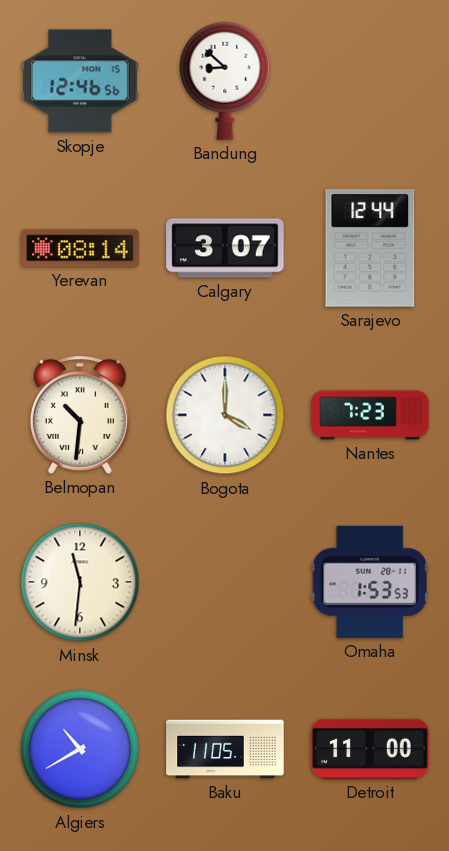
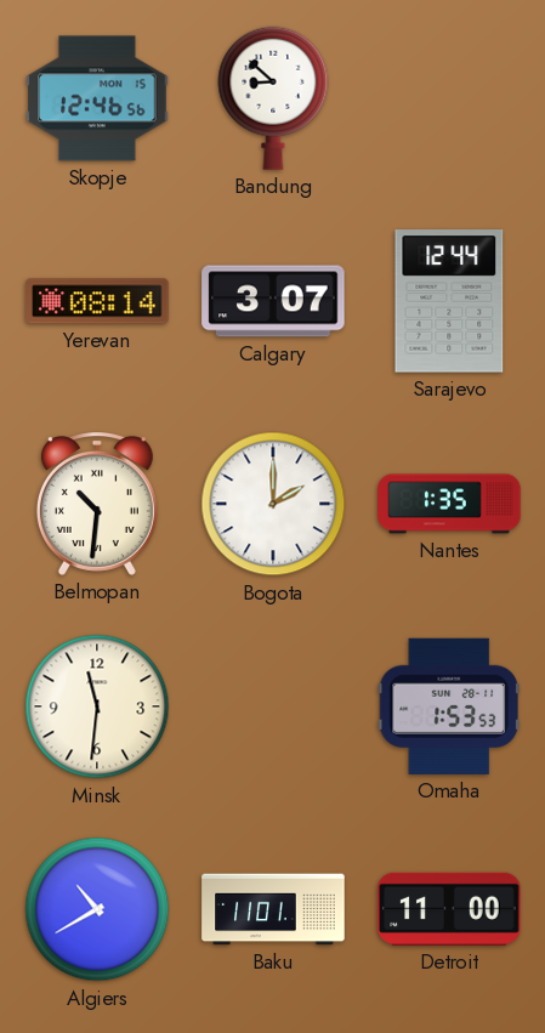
Bogota: 4:00 -> 2:00
Nantes: 7:23 -> 1:35
Baku: 11:05 -> 11:01
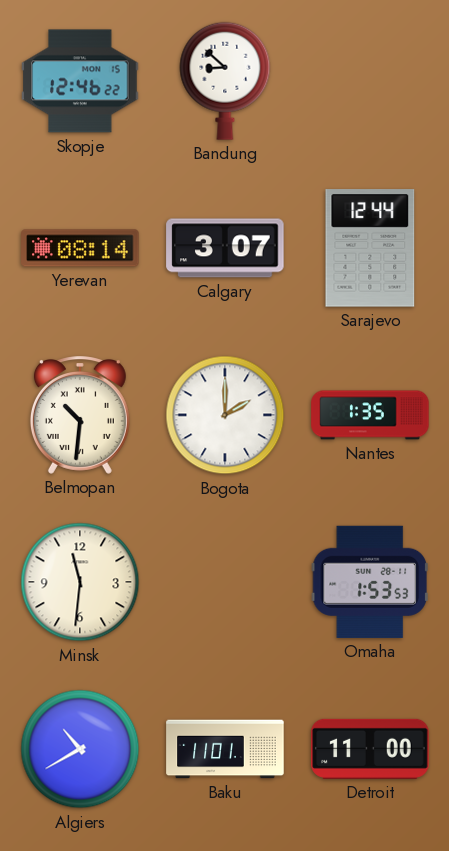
Skopje: 12:46:56 -> 12:46:22
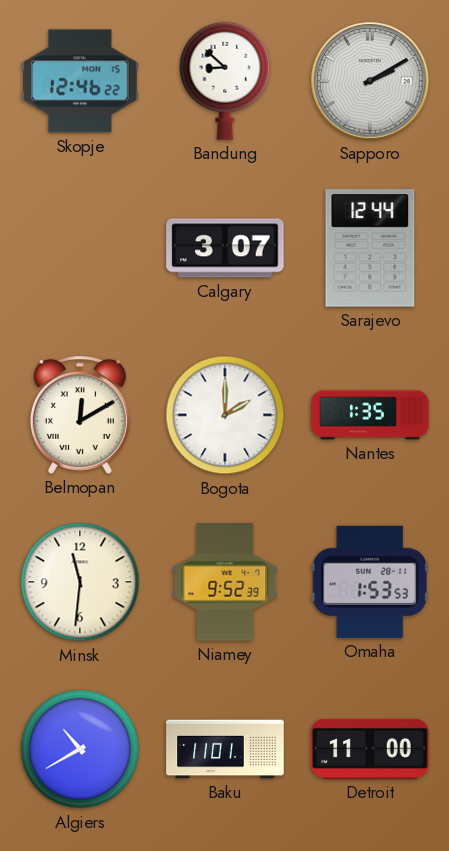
Sapporo: none -> 2:10
Yerevan: 08:14 -> none
Belmopan: 10:31 -> 12:10
Niamey: none -> 9:52
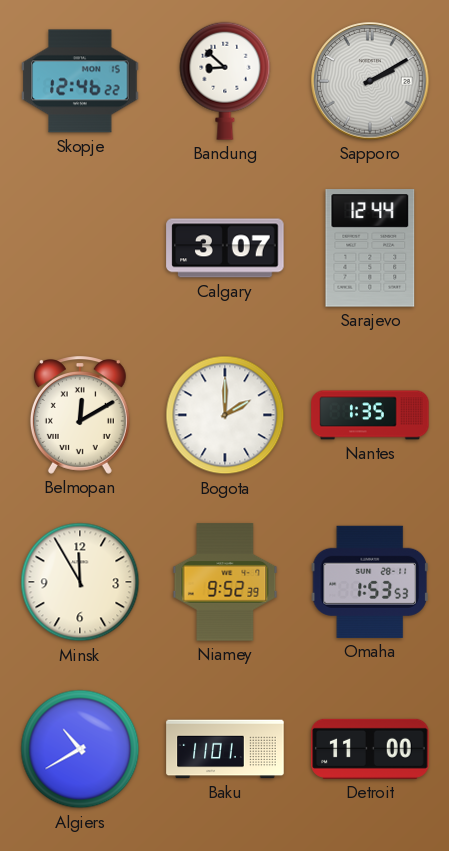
Minsk: 11:31 -> 11:55
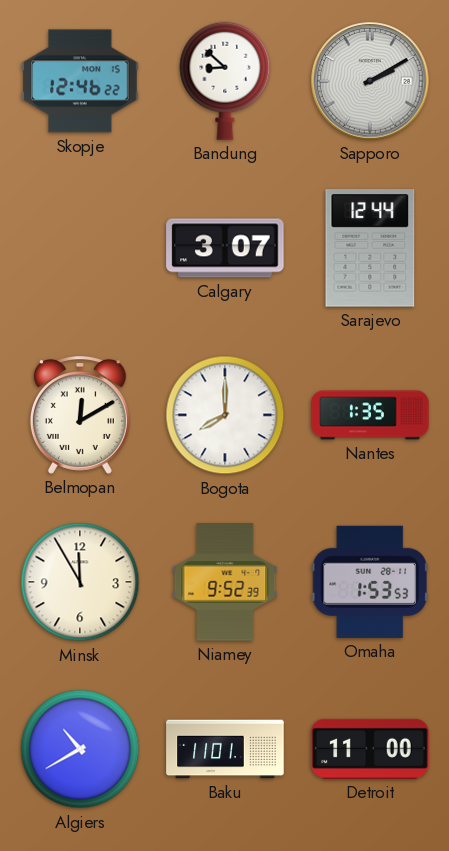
Bogota: 2:00 -> 8:00
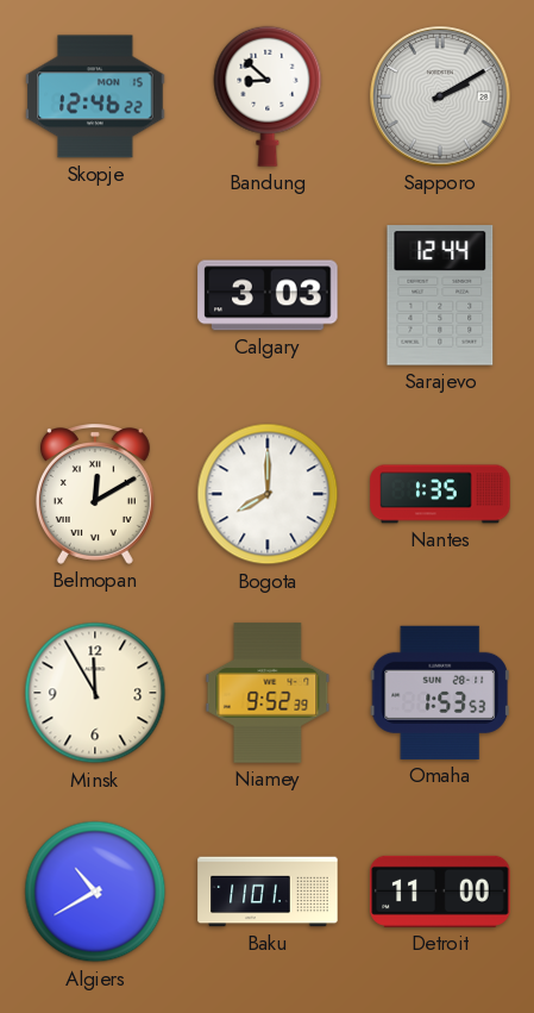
Calgary: 3:07 -> 3:03
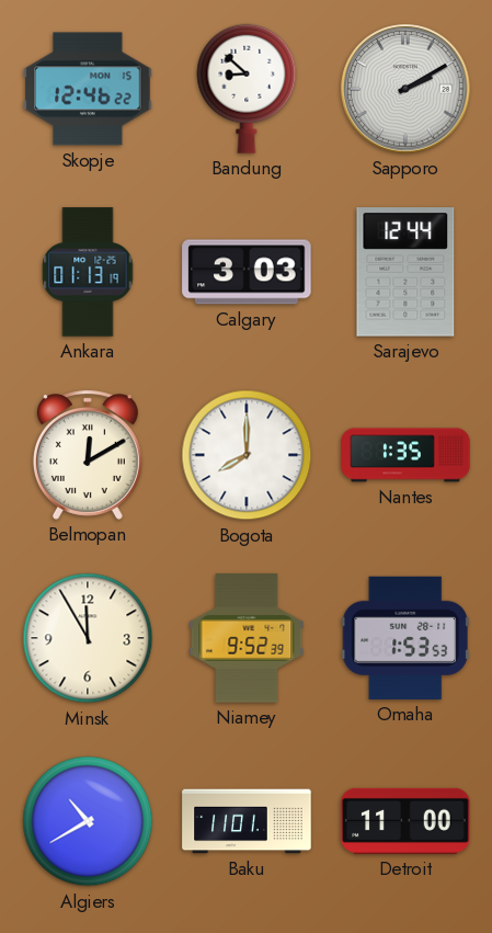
Ankara: none -> 01:13
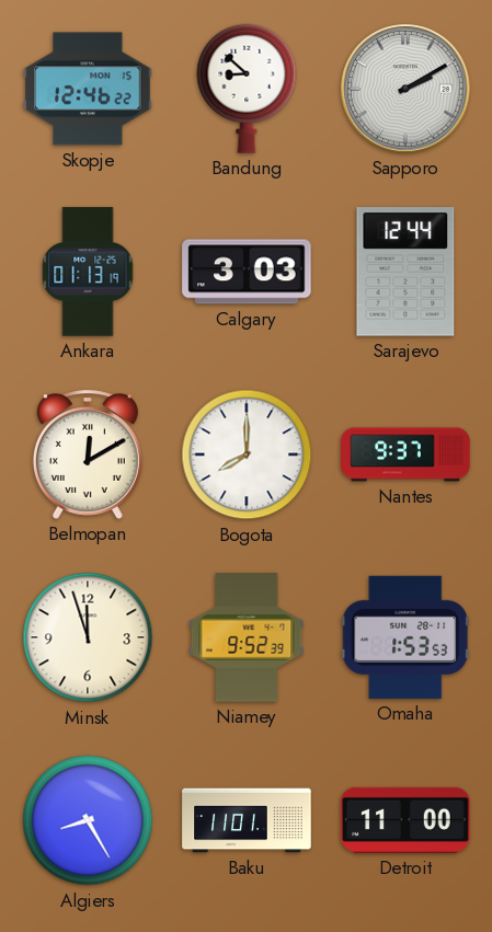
Nantes: 1:35 -> 9:37
Minsk: 11:55 -> 11:57
Algiers: 10:40 -> 8:25
